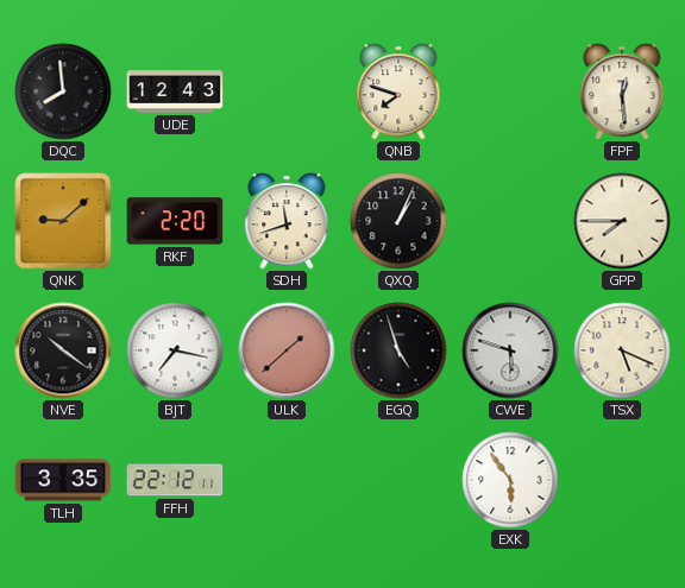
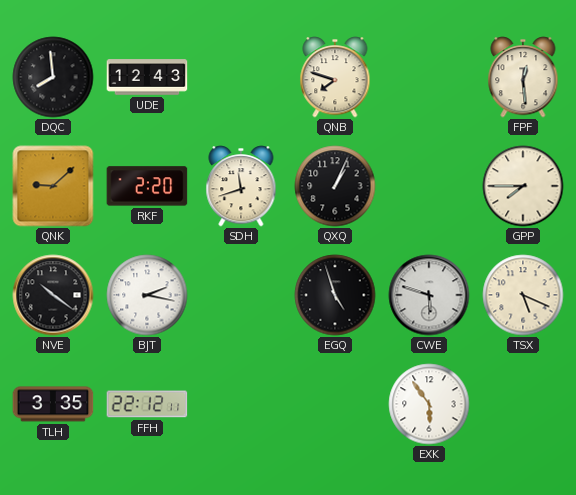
BJT: 7:17 -> 2:17
ULK: 1:38 -> none
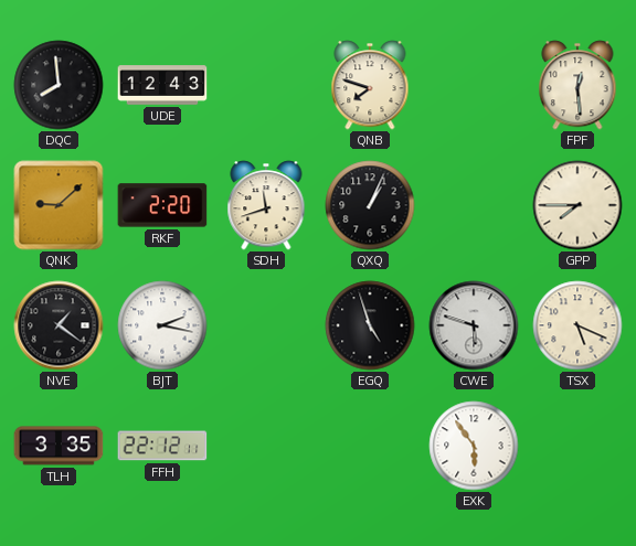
NVE: 10:21 -> 1:21
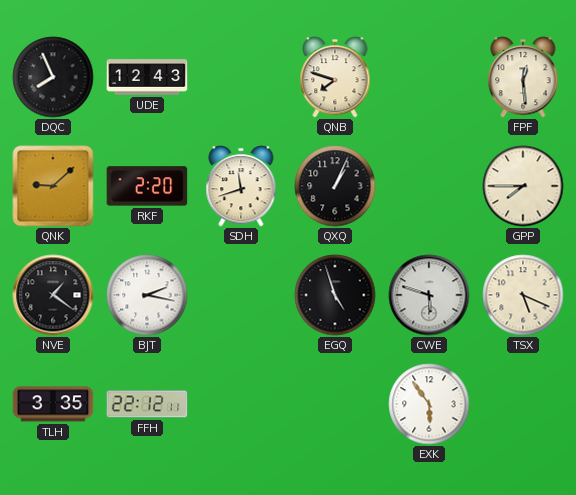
DQC: 7:59 -> 7:56
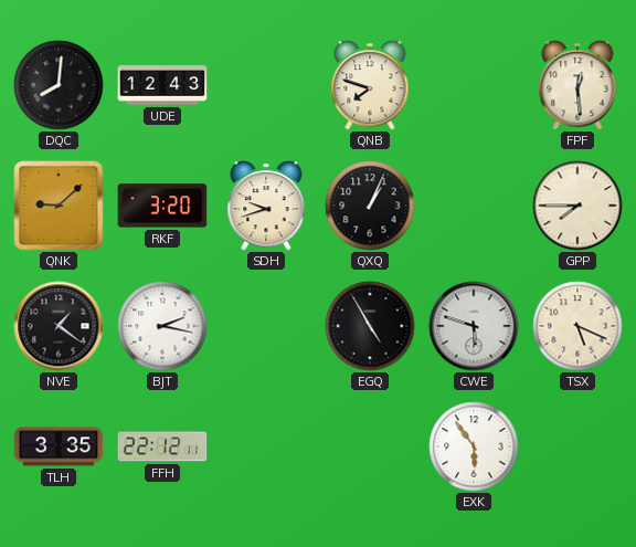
DQC: 7:56 -> 8:01
RKF: 2:20 -> 3:20
SDH: 11:42 -> 9:42
EGQ: 4:57 -> 4:55
